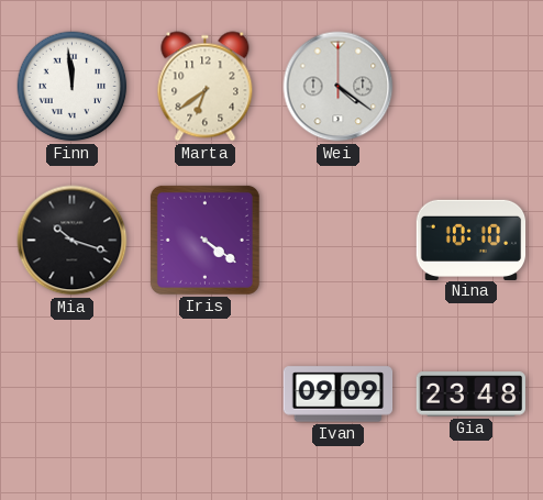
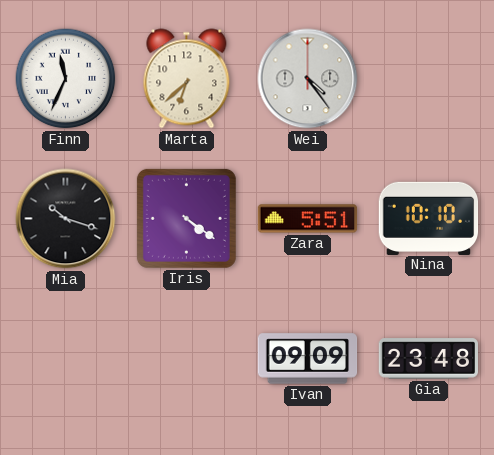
Finn: 11:59 -> 11:34
Marta: 6:39 -> 6:38
Wei: 4:21 -> 4:24
Zara: none -> 5:51
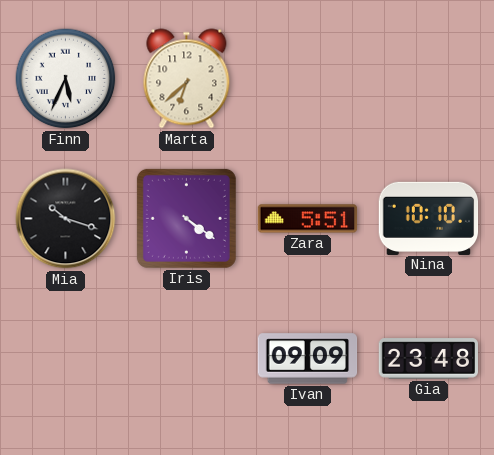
Finn: 11:34 -> 5:34
Wei: 4:24 -> none
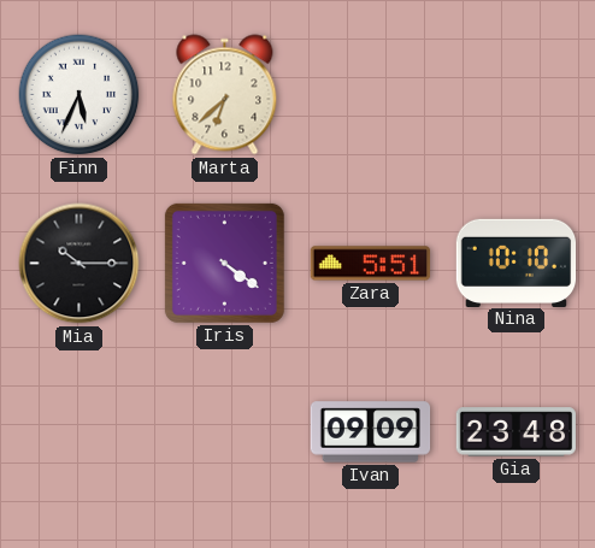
Mia: 10:18 -> 10:15
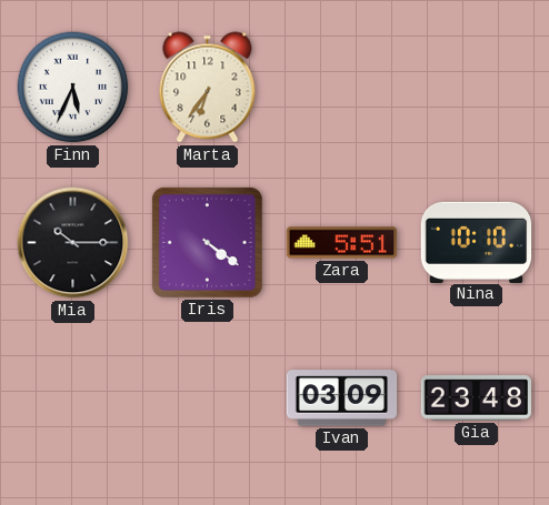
Marta: 6:38 -> 6:36
Ivan: 09:09 -> 03:09
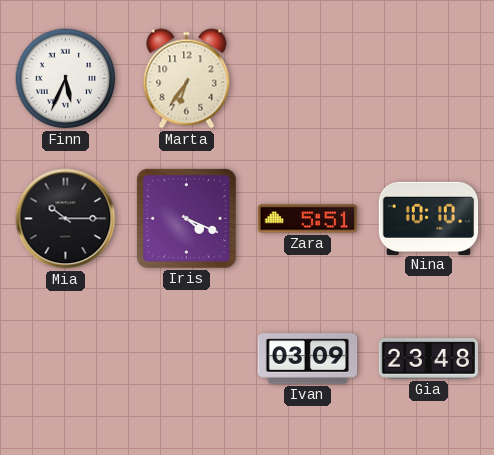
Iris: 4:21 -> 4:19
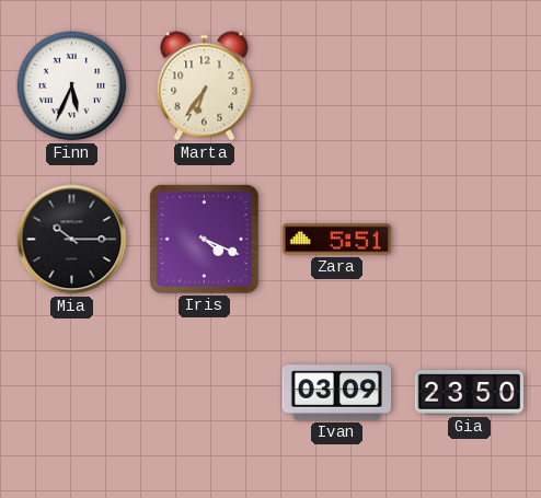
Nina: 10:10 -> none
Gia: 23:48 -> 23:50
